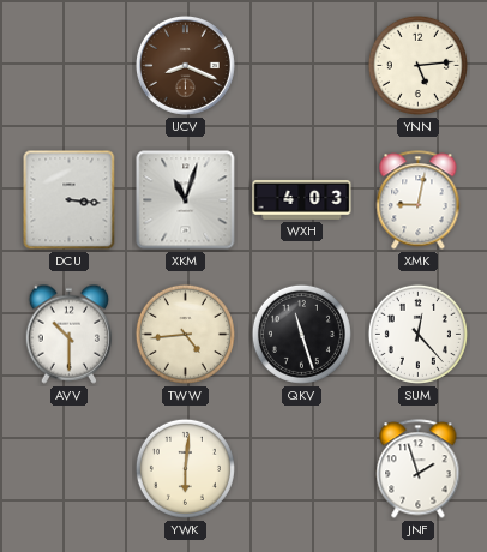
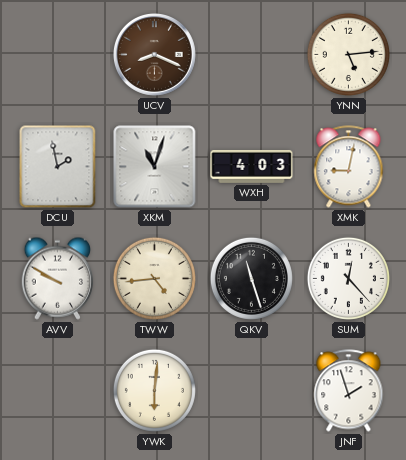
DCU: 3:16 -> 1:58
AVV: 10:30 -> 9:50
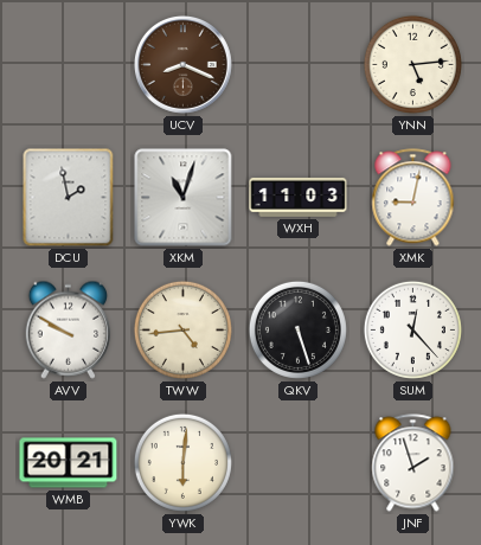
WXH: 4:03 -> 11:03
QKV: 11:27 -> 5:27
WMB: none -> 20:21
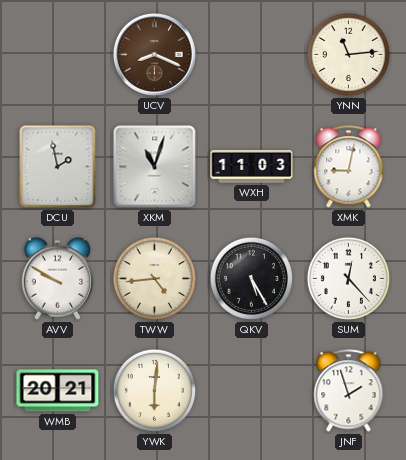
YNN: 5:14 -> 11:14
QKV: 5:27 -> 5:25
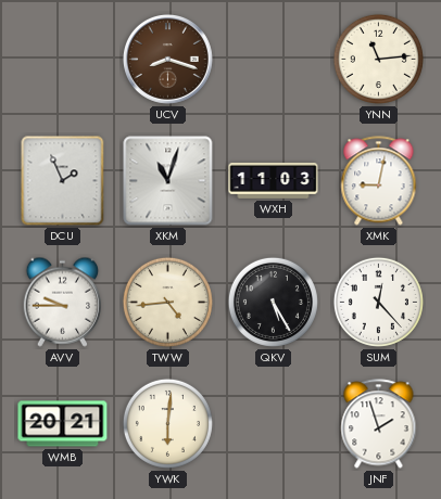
UCV: 8:19 -> 8:18
DCU: 1:58 -> 1:56
AVV: 9:50 -> 9:45
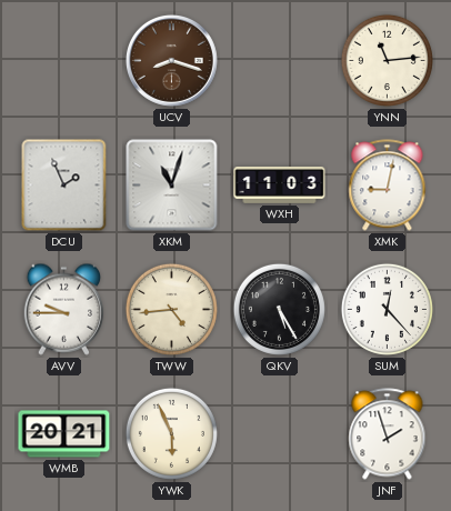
YWK: 6:01 -> 5:56
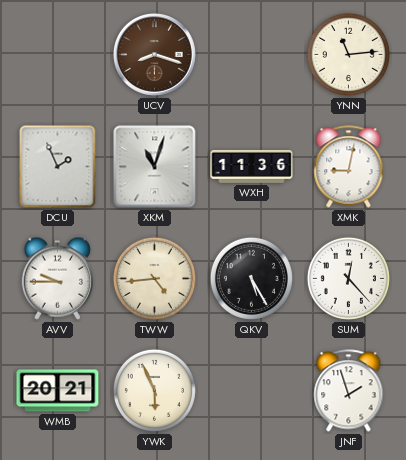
WXH: 11:03 -> 11:36
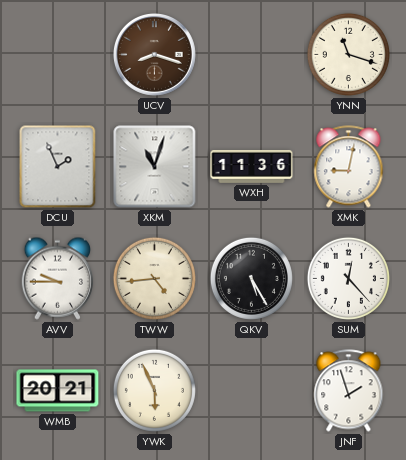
YNN: 11:14 -> 11:18
